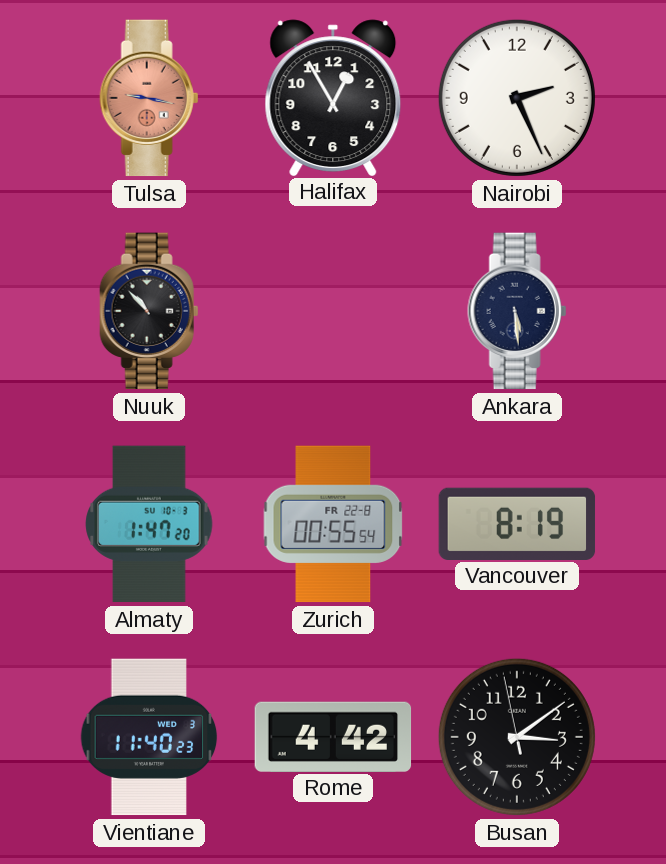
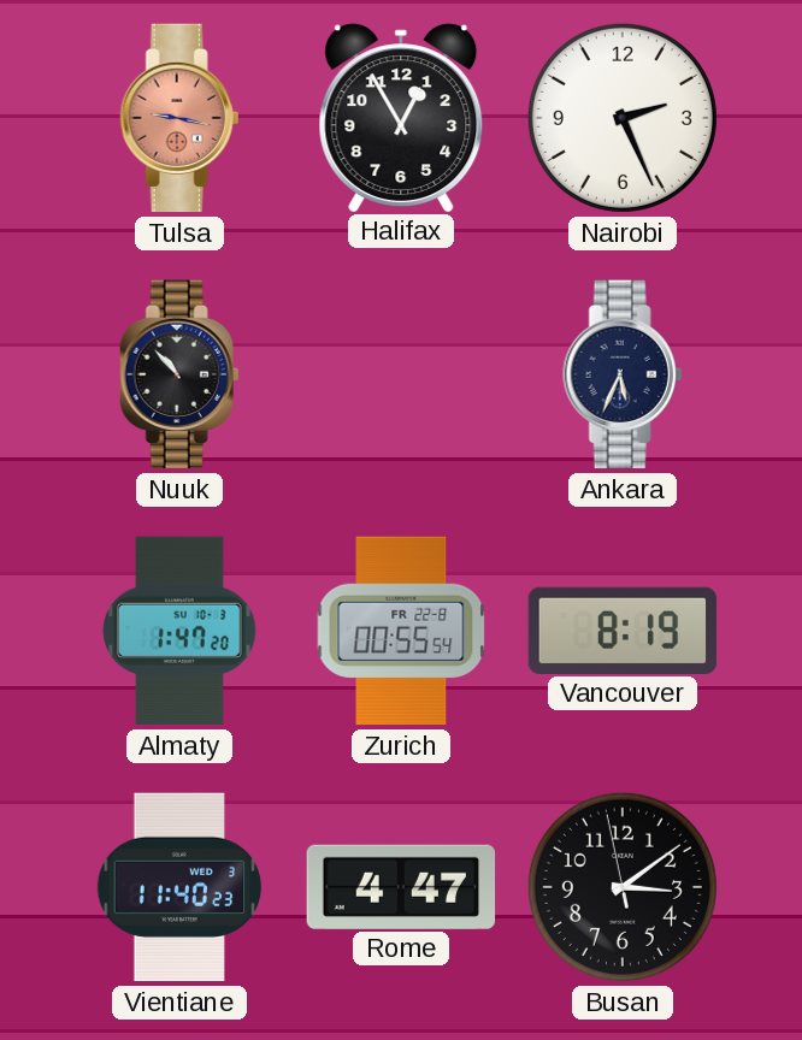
Ankara: 5:29 -> 5:34
Rome: 4:42 -> 4:47
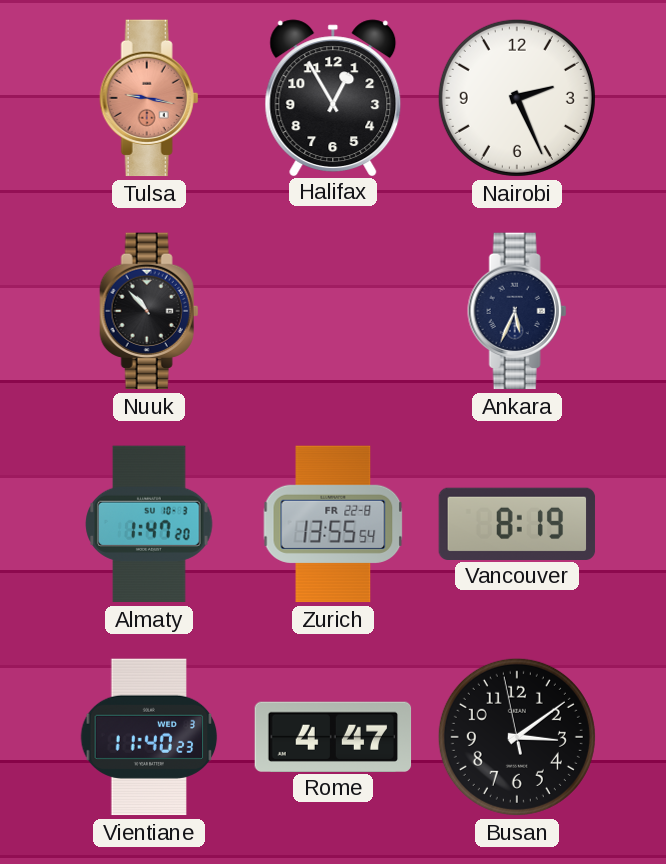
Zurich: 00:55 -> 13:55
